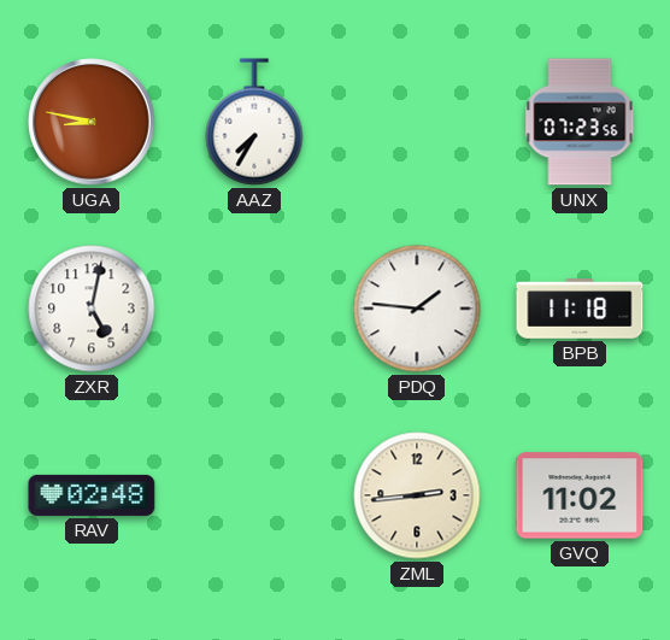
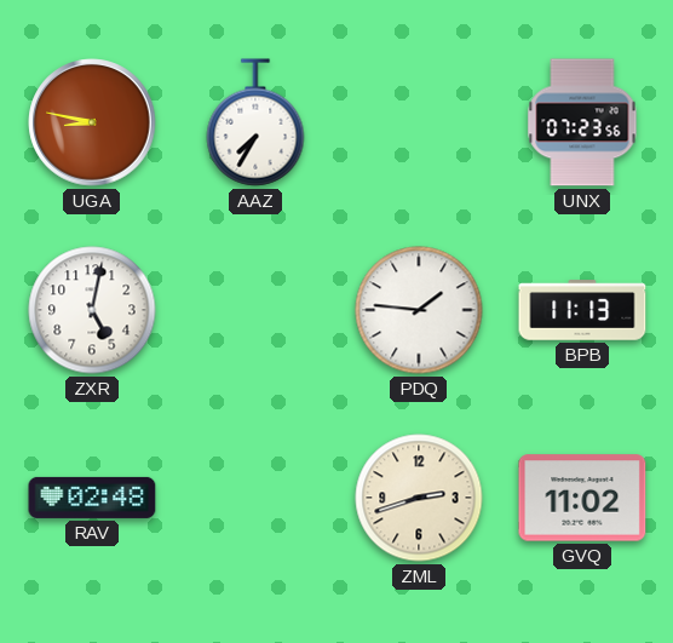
BPB: 11:18 -> 11:13
ZML: 2:44 -> 2:42
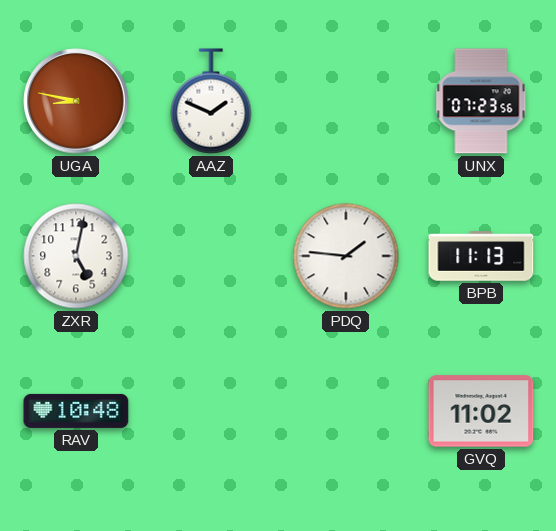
AAZ: 7:35 -> 1:49
RAV: 02:48 -> 10:48
ZML: 2:42 -> none
